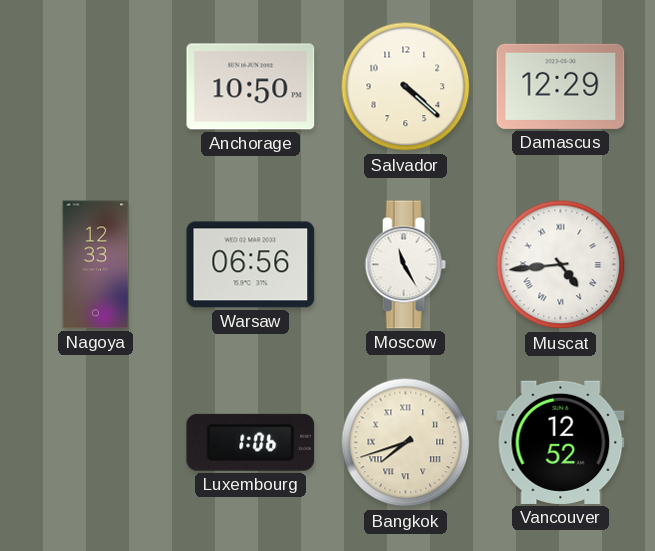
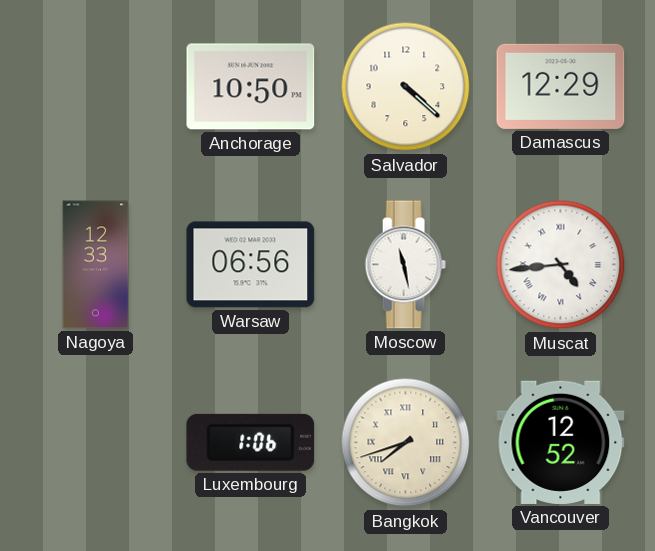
Moscow: 11:25 -> 11:28
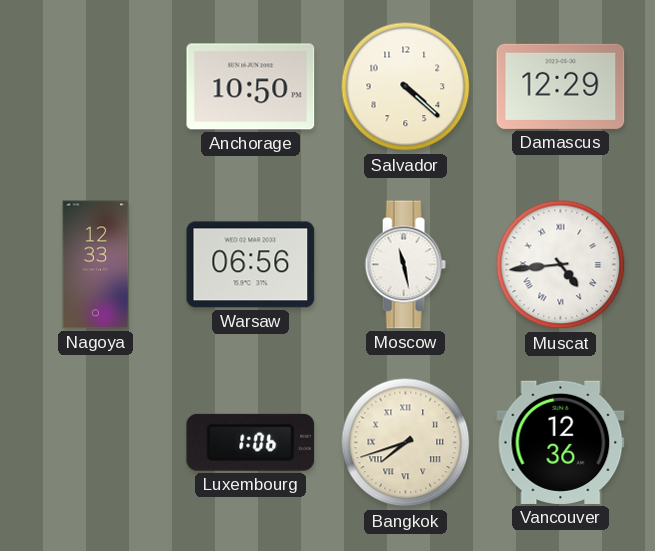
Vancouver: 12:52 -> 12:36
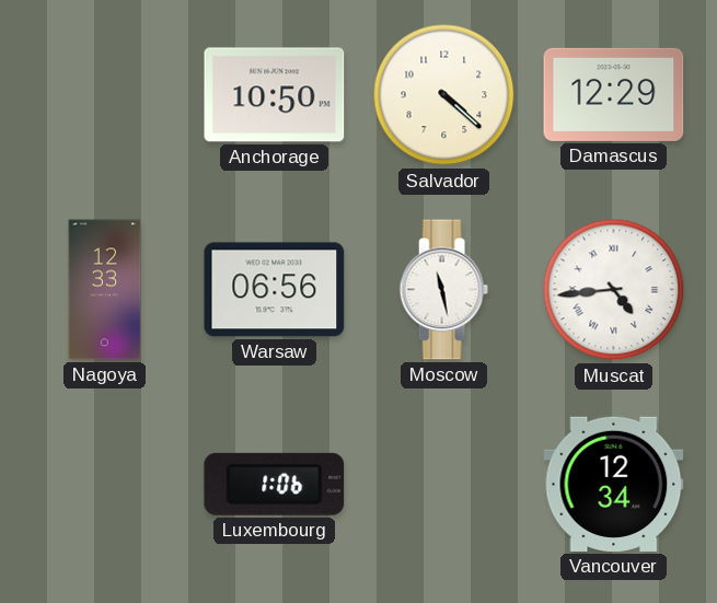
Bangkok: 7:42 -> none
Vancouver: 12:36 -> 12:34
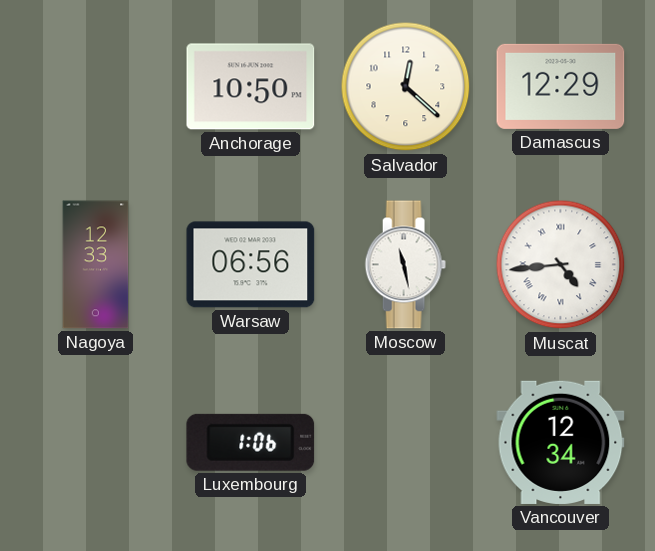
Salvador: 4:22 -> 12:22
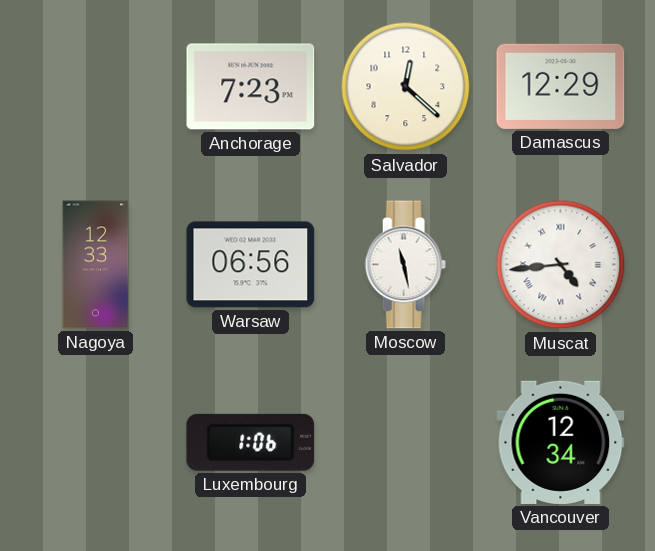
Anchorage: 10:50 -> 7:23
